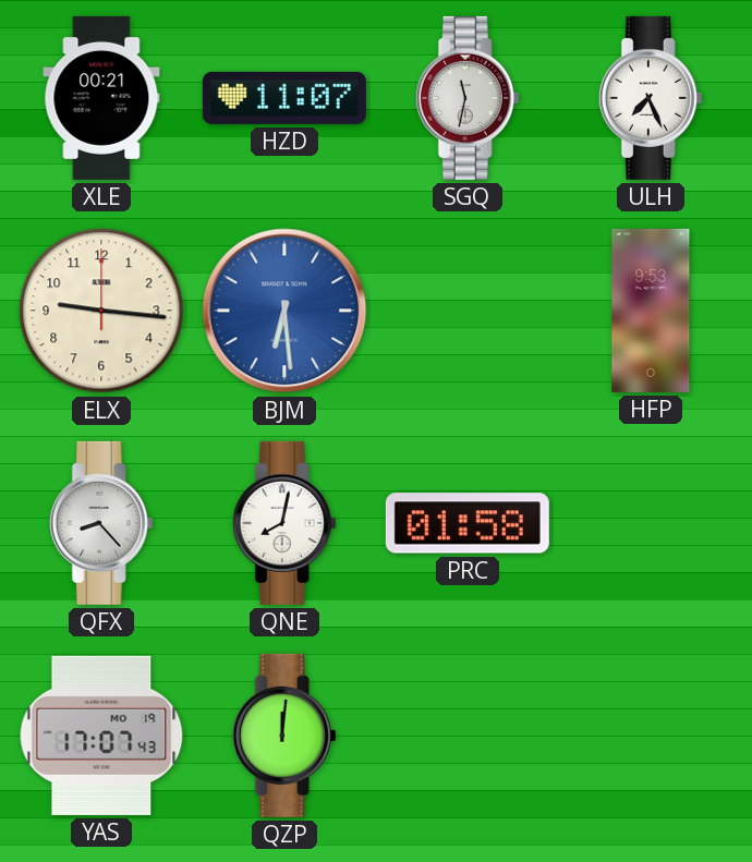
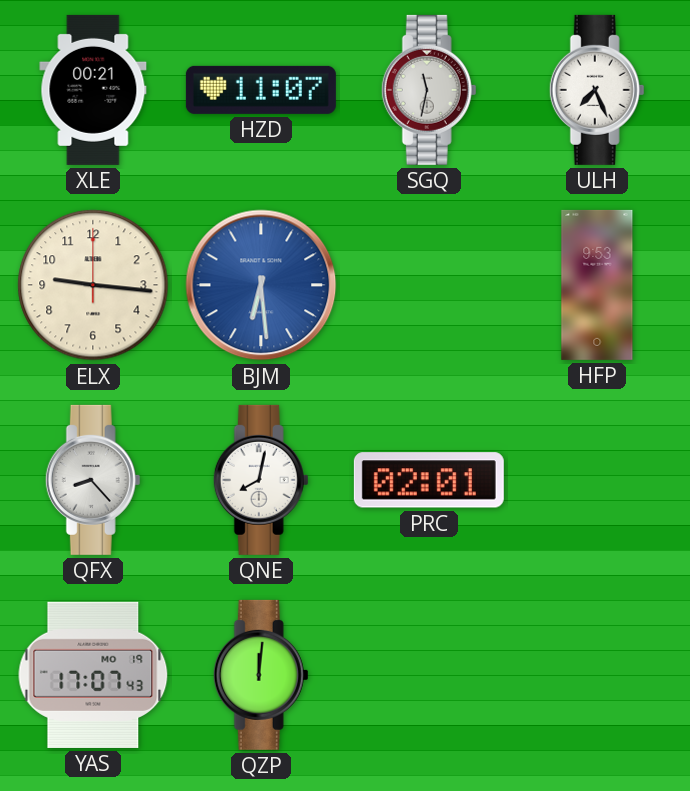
PRC: 01:58 -> 02:01
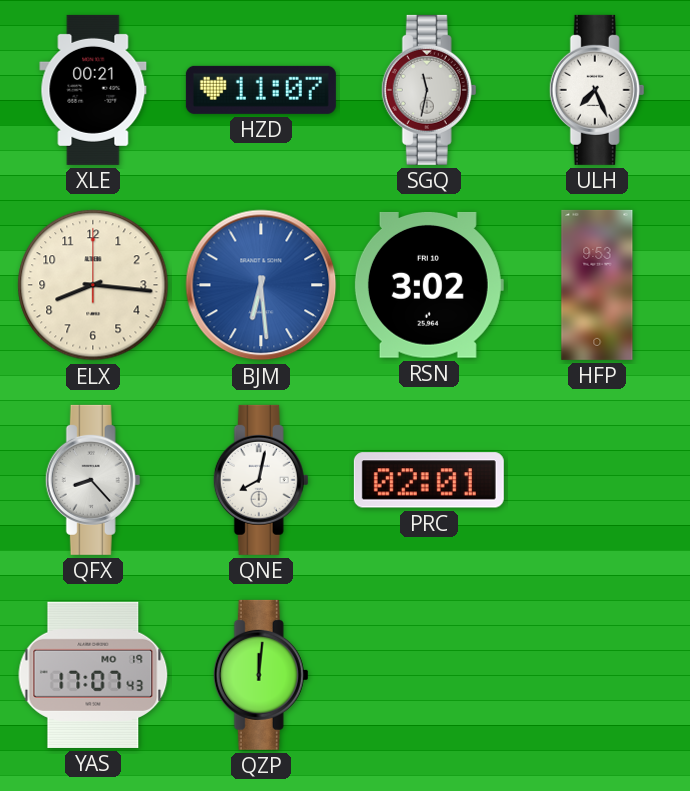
ELX: 9:16 -> 8:16
RSN: none -> 3:02
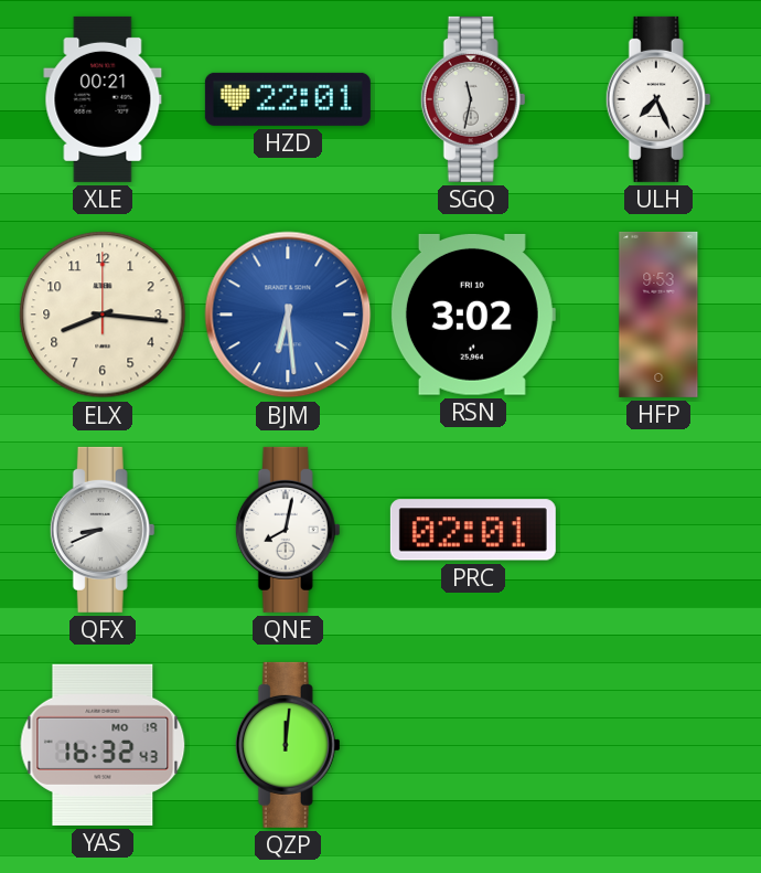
HZD: 11:07 -> 22:01
QFX: 8:23 -> 8:41
YAS: 17:07 -> 16:32
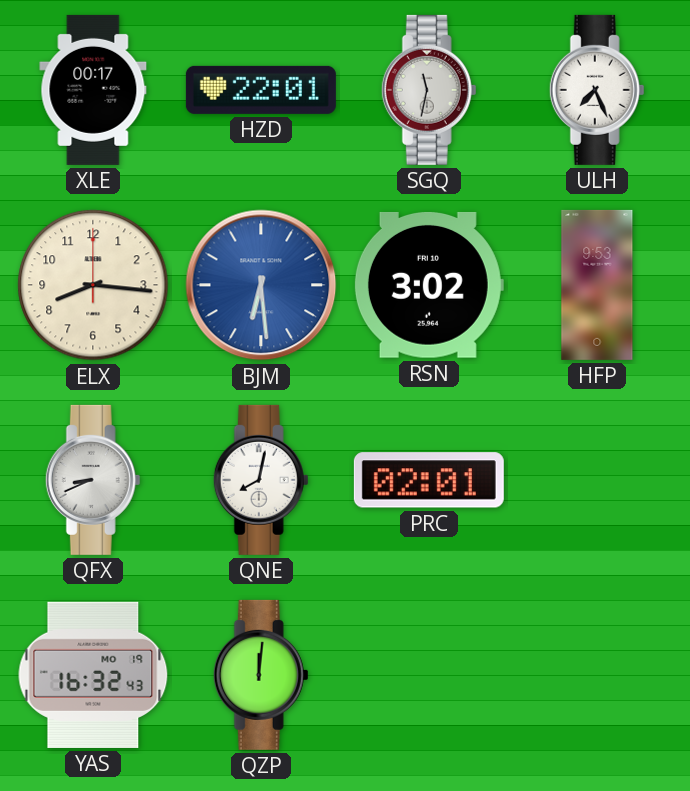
XLE: 00:21 -> 00:17
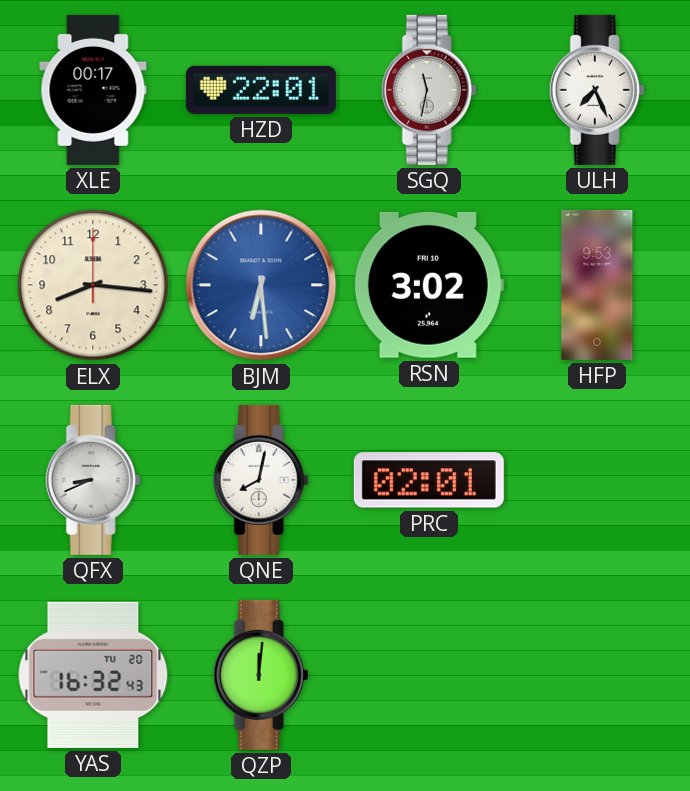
YAS date: MO 19 -> TU 20
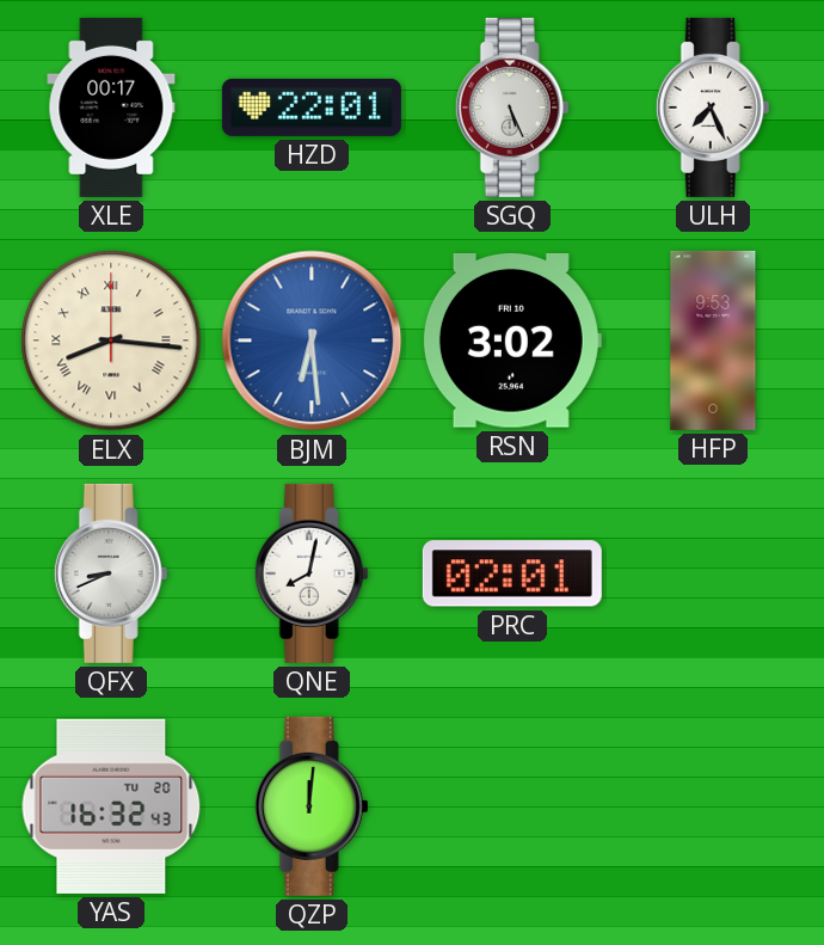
SGQ: 11:32 -> 5:26
ELX numerals: Arabic -> Roman
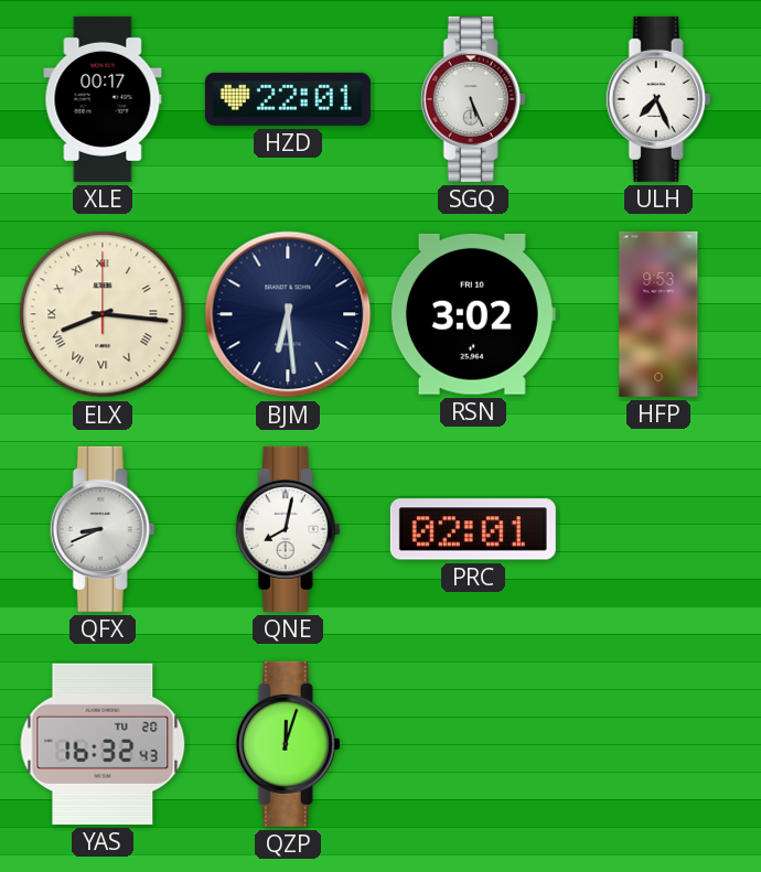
BJM dial: blue -> navy
QZP: 12:01 -> 12:03
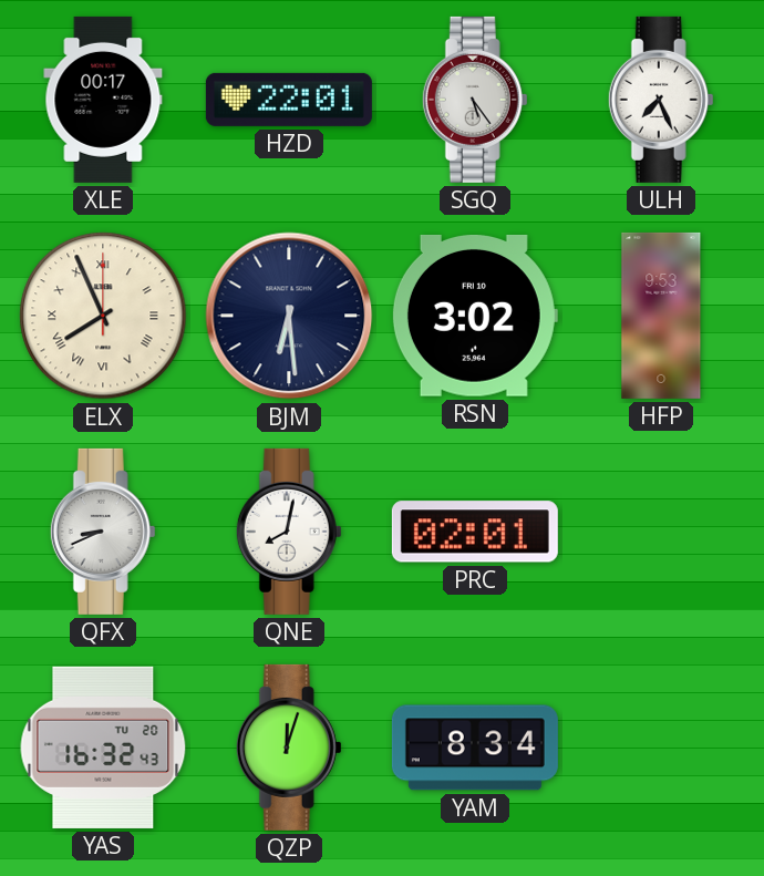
SGQ: 5:26 -> 5:24
ELX: 8:16 -> 7:56
YAM: none -> 8:34
